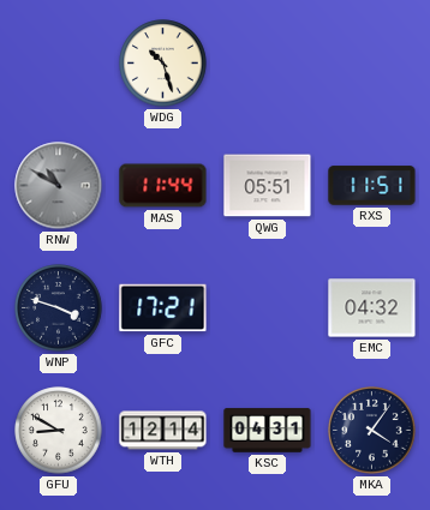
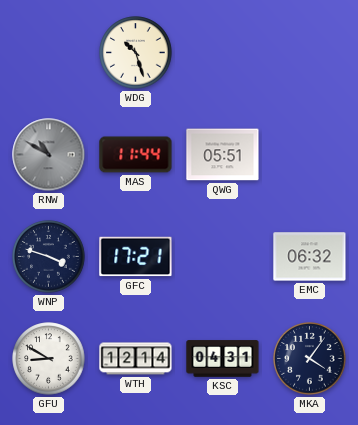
RXS: 11:51 -> none
EMC: 04:32 -> 06:32
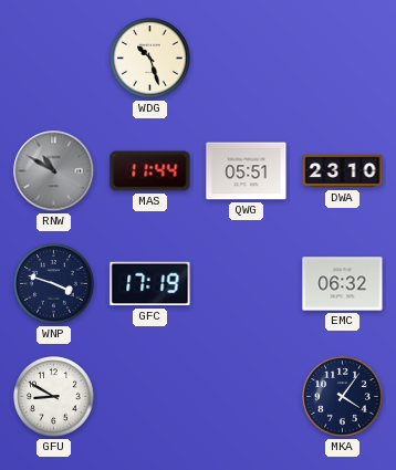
DWA: none -> 23:10
GFC: 17:21 -> 17:19
WTH: 12:14 -> none
KSC: 04:31 -> none
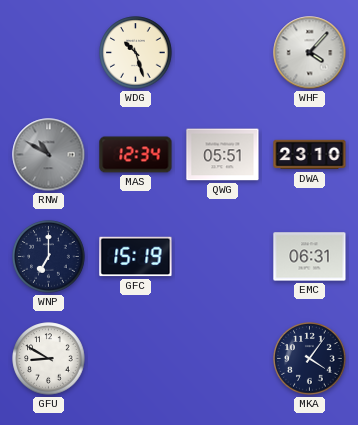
WHF: none -> 4:07
MAS: 11:44 -> 12:34
WNP: 3:48 -> 7:00
GFC: 17:19 -> 15:19
EMC: 06:32 -> 06:31
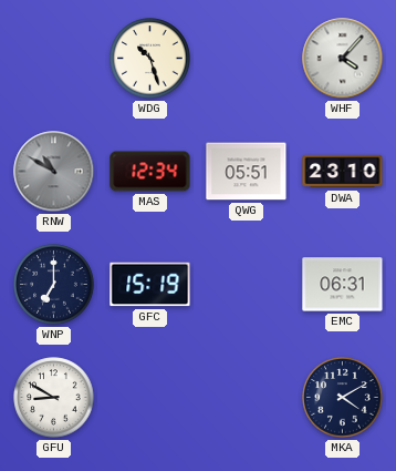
MKA: 4:06 -> 4:10
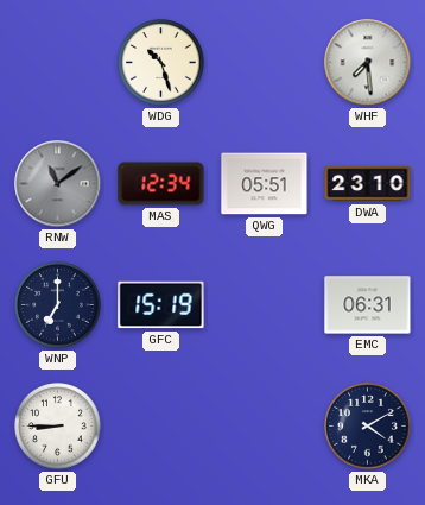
WHF: 4:07 -> 7:29
RNW: 10:50 -> 11:09
GFU: 8:50 -> 8:45
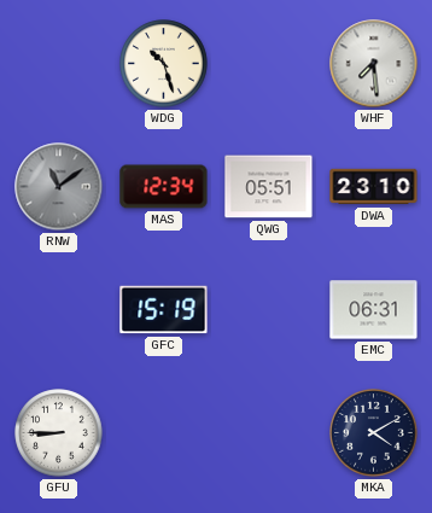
WNP: 7:00 -> none
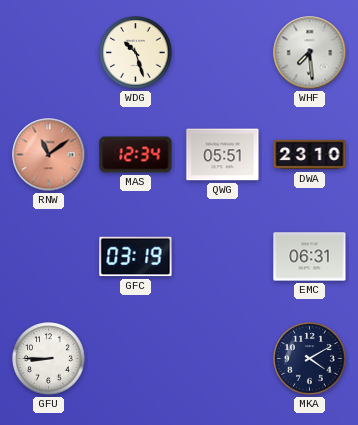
RNW dial: grey -> salmon
GFC: 15:19 -> 03:19
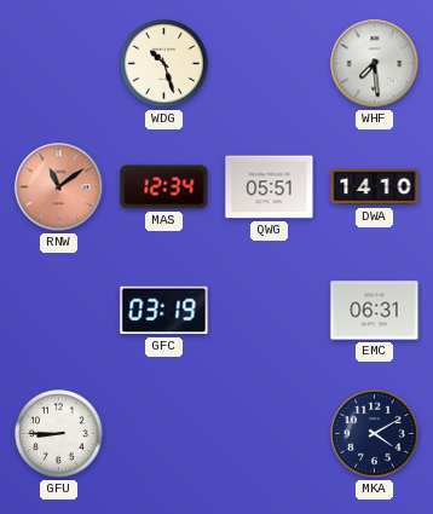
DWA: 23:10 -> 14:10
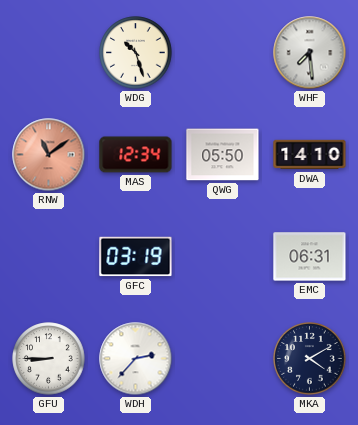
QWG: 05:51 -> 05:50
WDH: none -> 2:37
